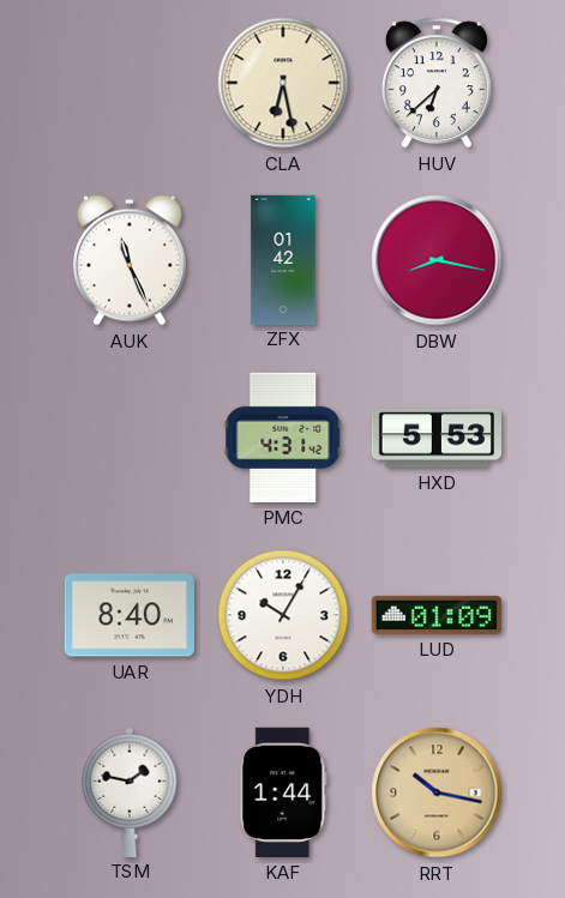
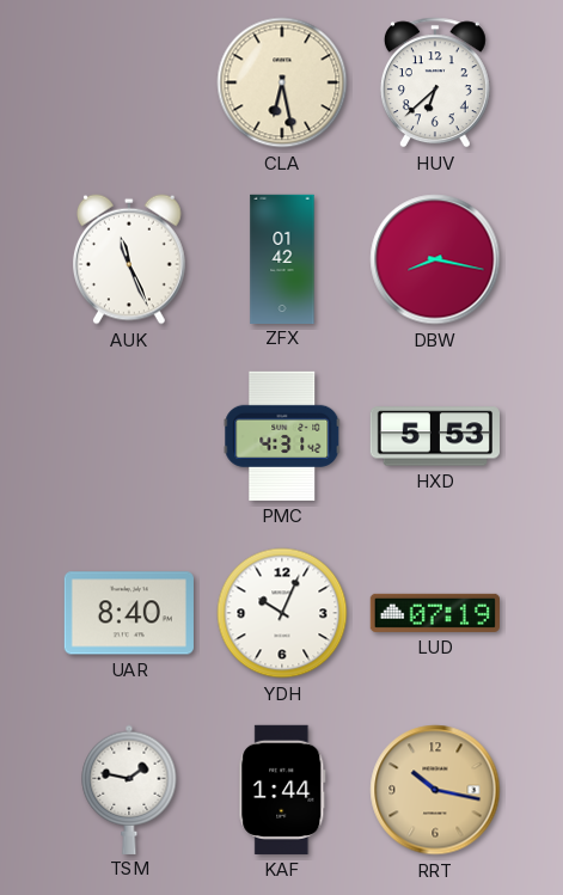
YDH: 10:05 -> 10:04
LUD: 01:09 -> 07:19
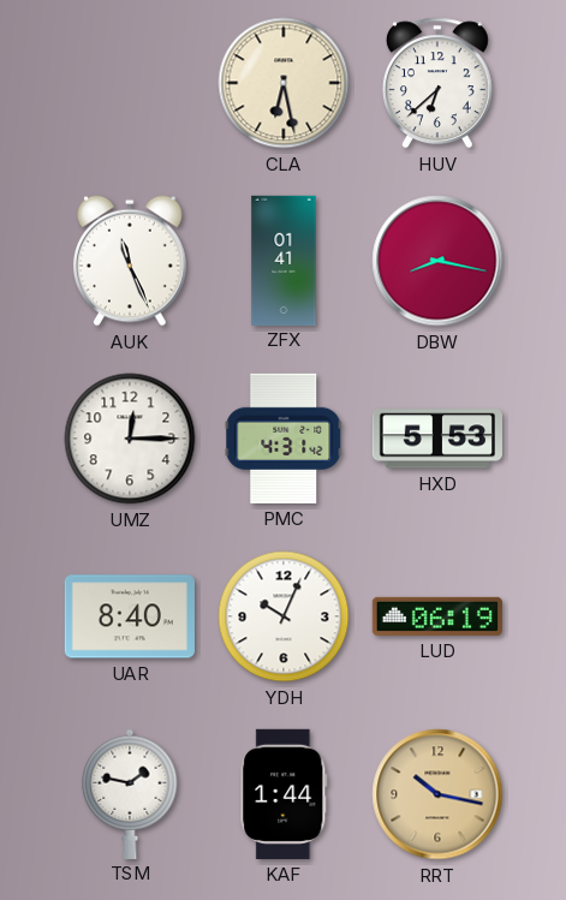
ZFX: 01:42 -> 01:41
UMZ: none -> 12:15
LUD: 07:19 -> 06:19
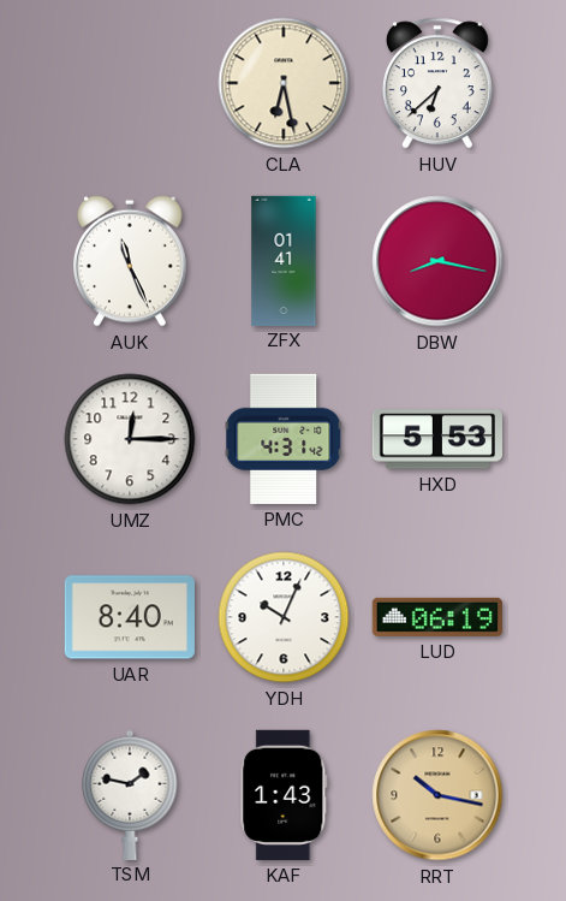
KAF: 1:44 -> 1:43
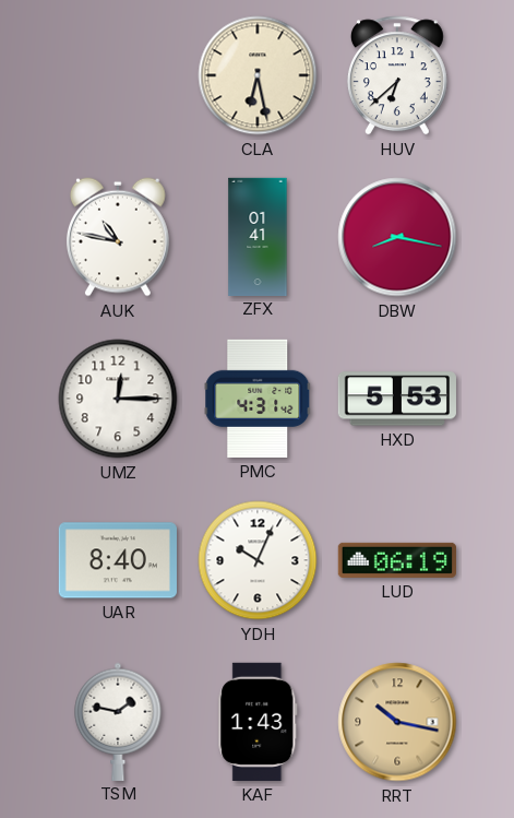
AUK: 11:26 -> 10:47
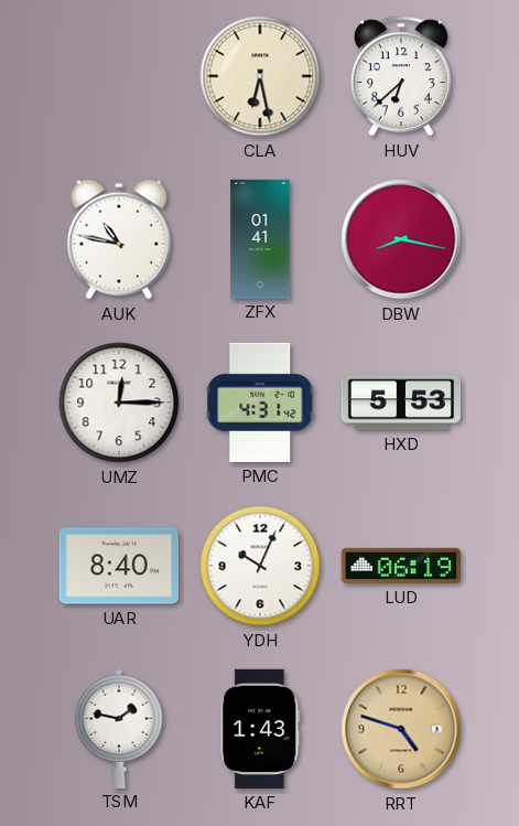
RRT: 10:17 -> 4:48
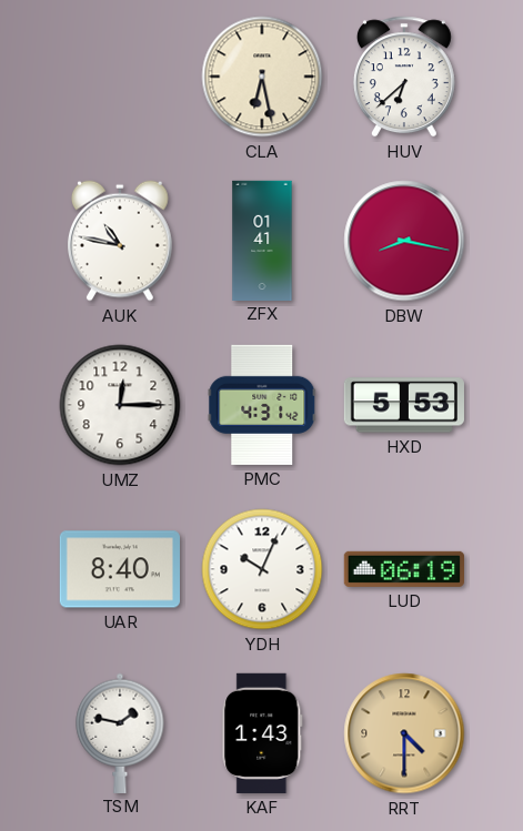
RRT: 4:48 -> 4:30
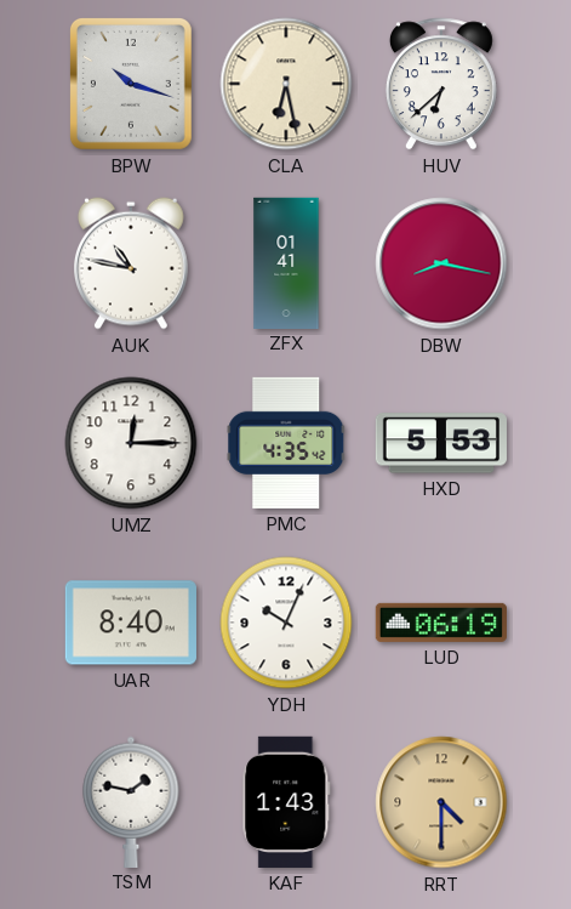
BPW: none -> 10:18
PMC: 4:31 -> 4:35
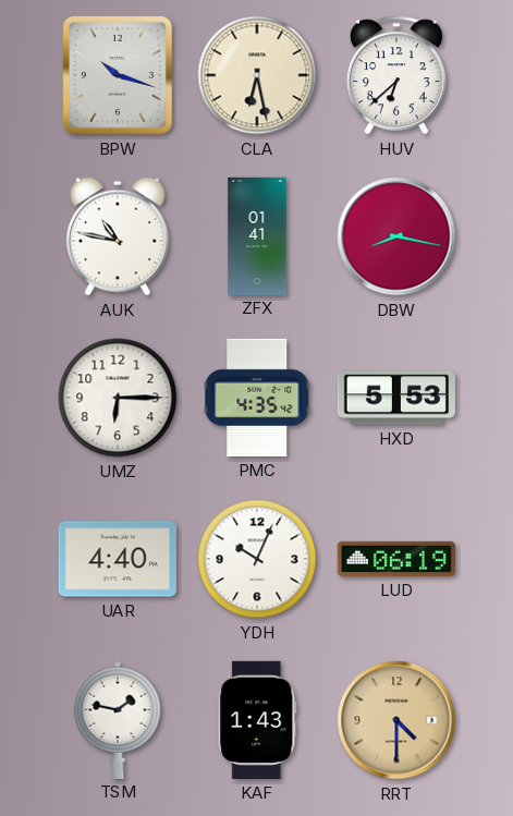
UMZ: 12:15 -> 6:15
UAR: 8:40 -> 4:40
